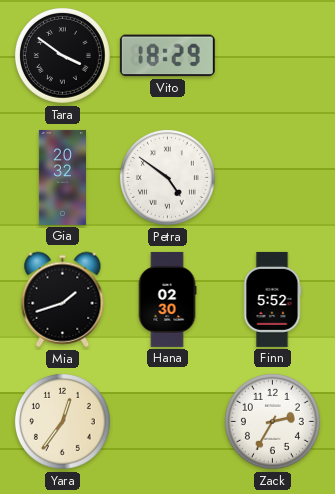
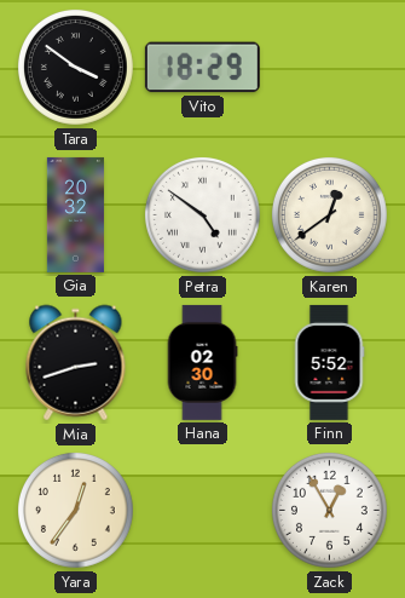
Karen: none -> 12:39
Mia: 1:42 -> 2:42
Zack: 2:35 -> 12:55
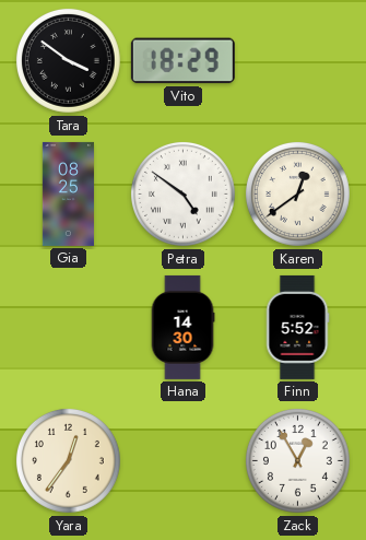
Gia: 20:32 -> 08:25
Mia: 2:42 -> none
Hana: 02:30 -> 14:30
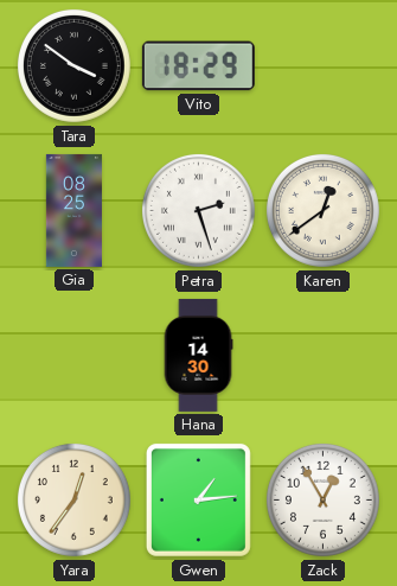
Petra: 4:51 -> 2:27
Finn: 5:52 -> none
Gwen: none -> 1:14
